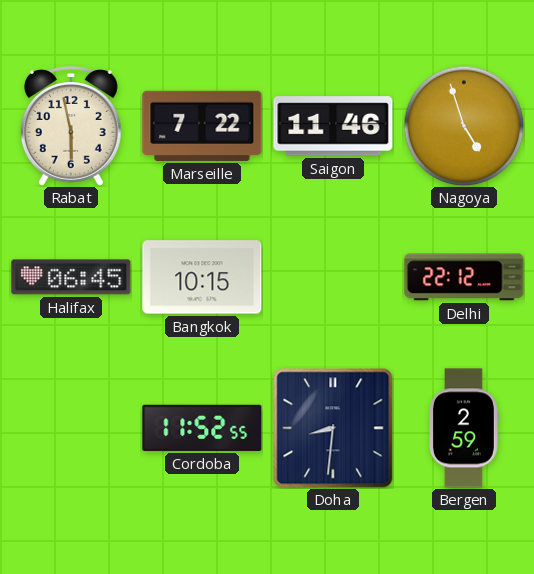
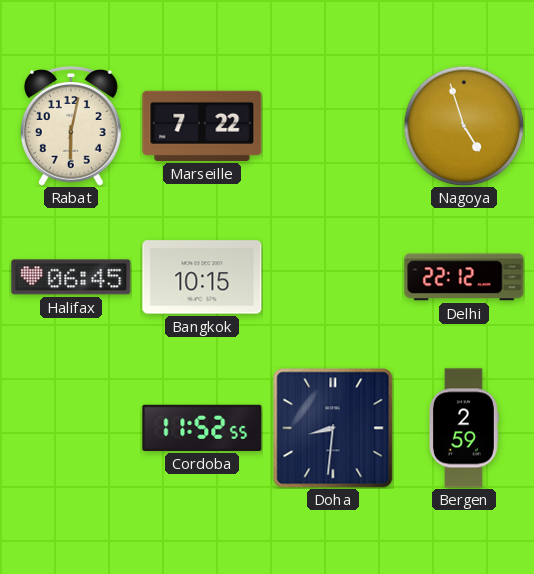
Rabat: 5:58 -> 6:02
Saigon: 11:46 -> none
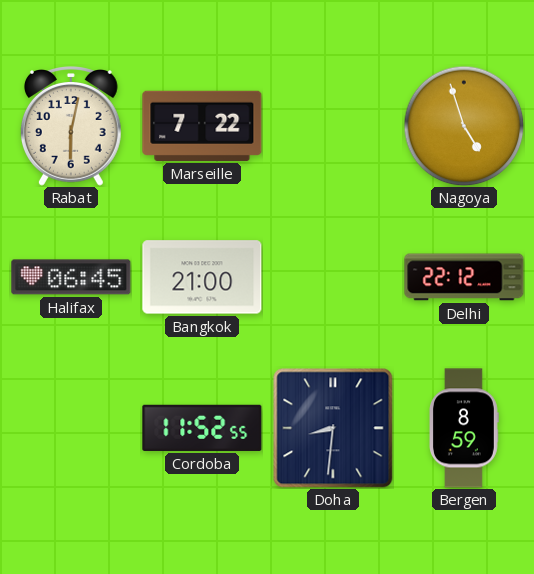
Bangkok: 10:15 -> 21:00
Bergen: 2:59 -> 8:59
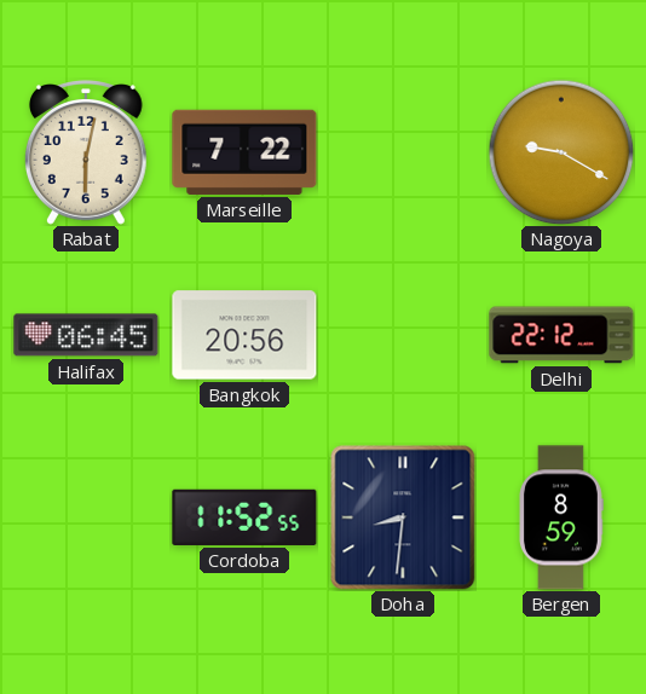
Nagoya: 4:57 -> 9:20
Bangkok: 21:00 -> 20:56
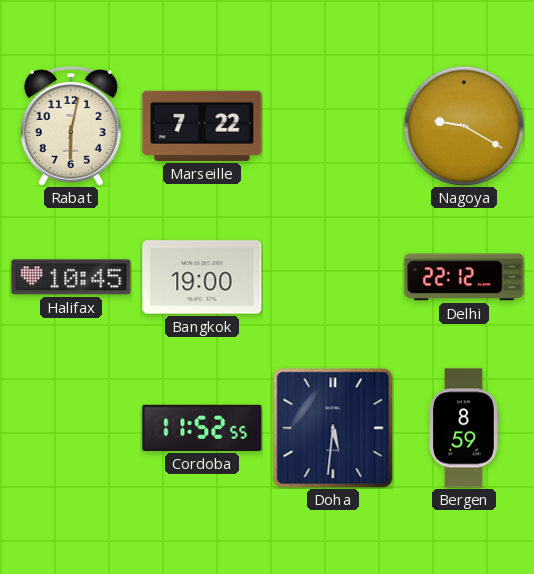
Halifax: 06:45 -> 10:45
Bangkok: 20:56 -> 19:00
Doha: 8:31 -> 5:31
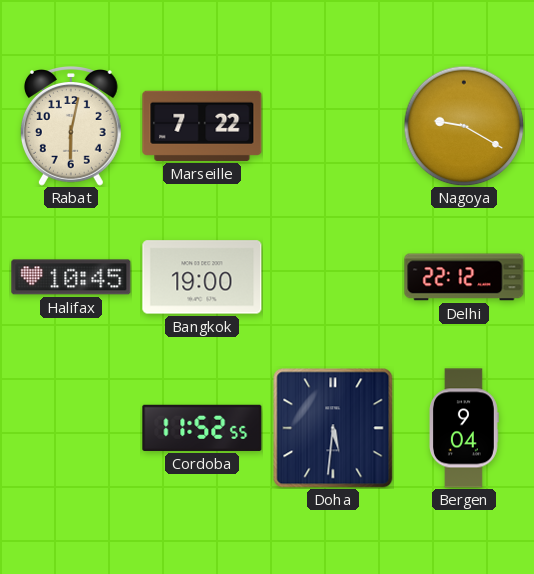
Bergen: 8:59 -> 9:04
